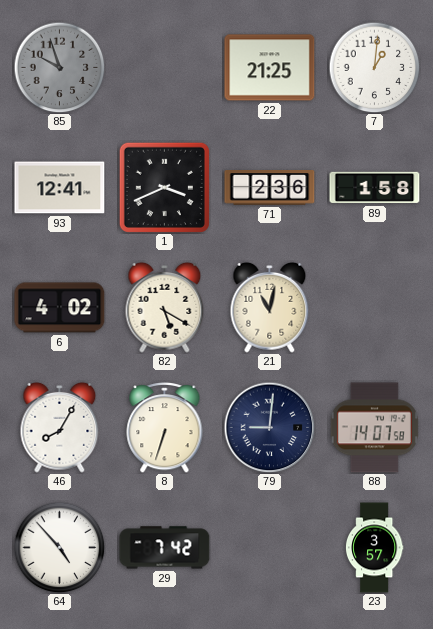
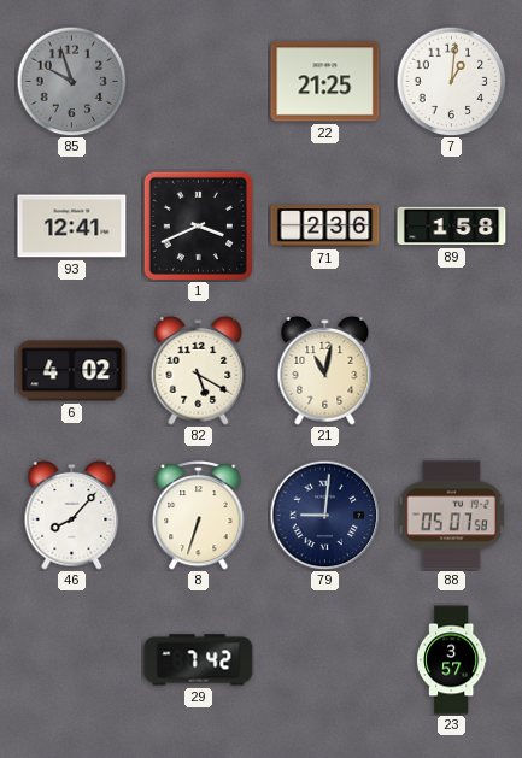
46: 8:05 -> 8:07
88: 14:07 -> 05:07
64: 4:53 -> none
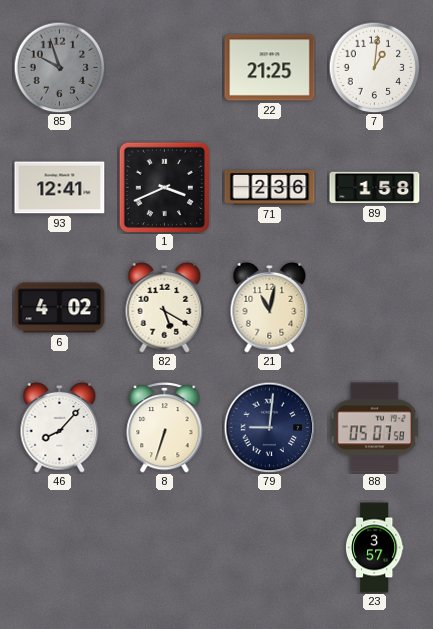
29: 7:42 -> none
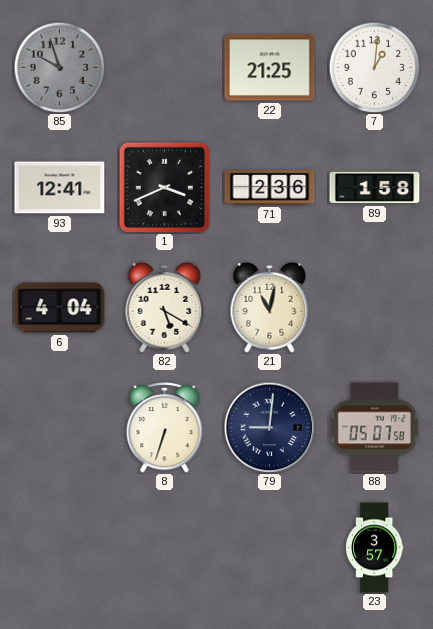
6: 4:02 -> 4:04
46: 8:07 -> none
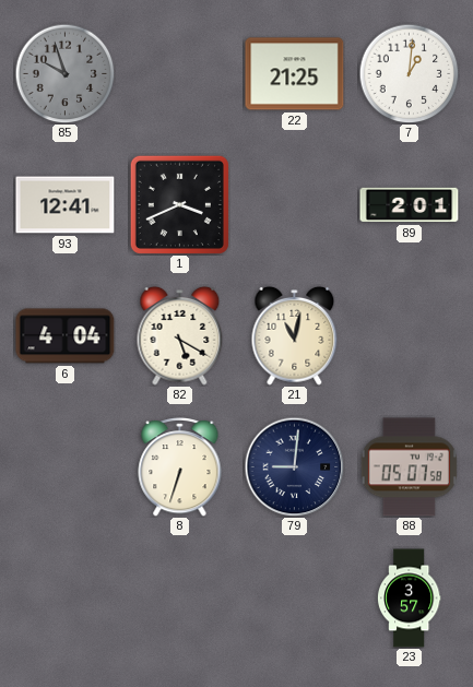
71: 2:36 -> none
89: 1:58 -> 2:01
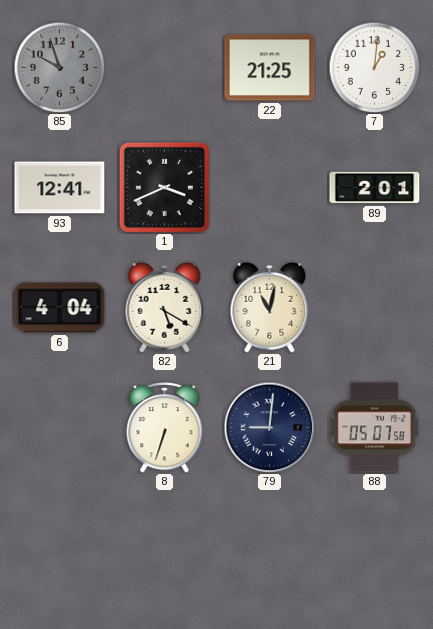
23: 3:57 -> none
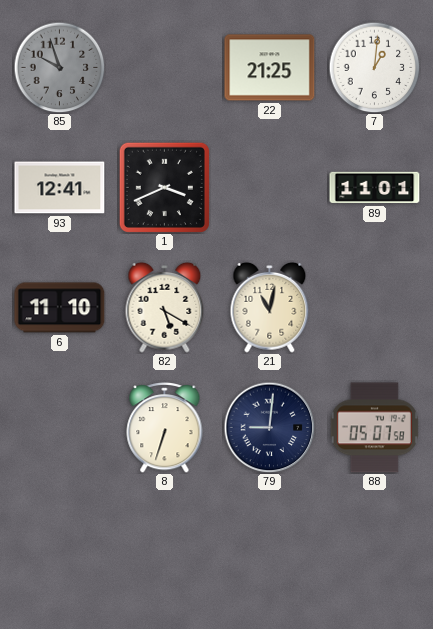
89: 2:01 -> 11:01
6: 4:04 -> 11:10
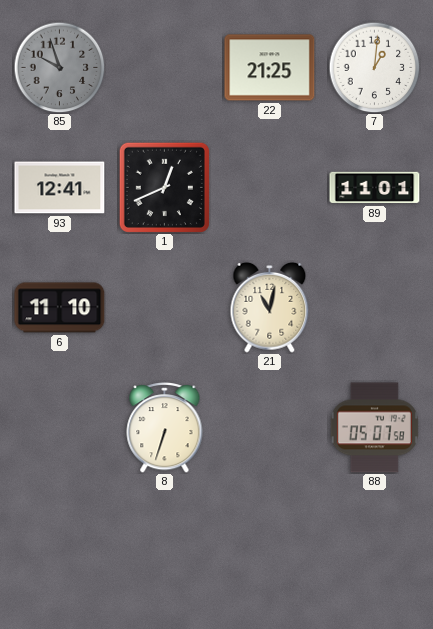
1: 3:41 -> 12:41
82: 5:20 -> none
79: 9:01 -> none
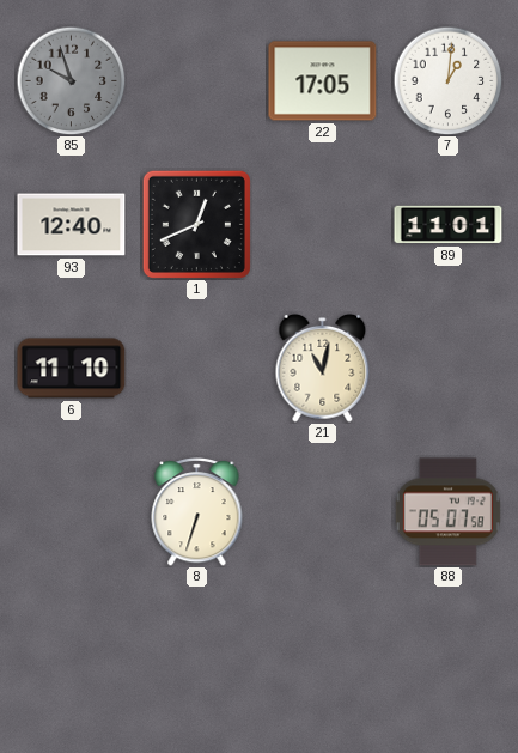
22: 21:25 -> 17:05
93: 12:41 -> 12:40
